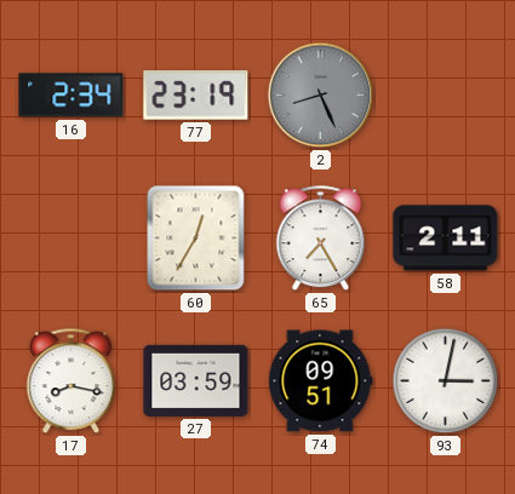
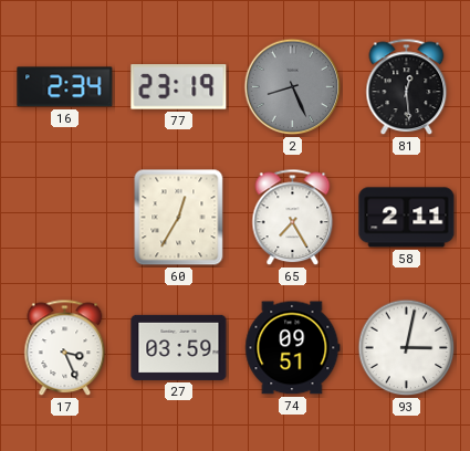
81: none -> 12:29
17: 8:17 -> 3:26
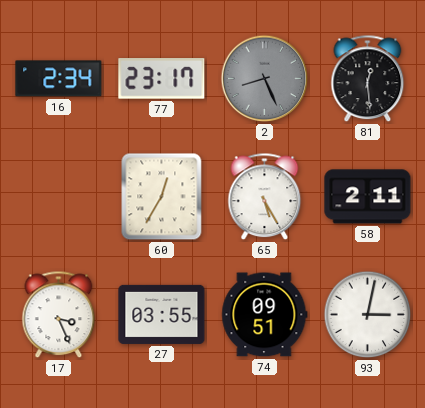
77: 23:19 -> 23:17
65: 7:25 -> 5:25
27: 03:59 -> 03:55
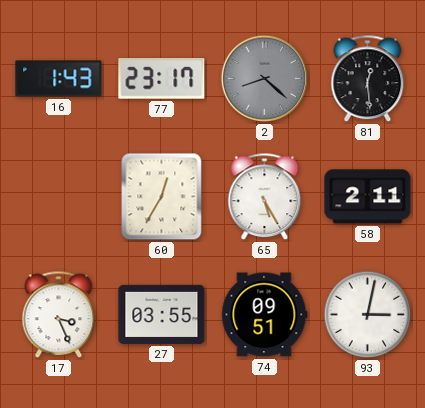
16: 2:34 -> 1:43
2: 8:26 -> 8:22
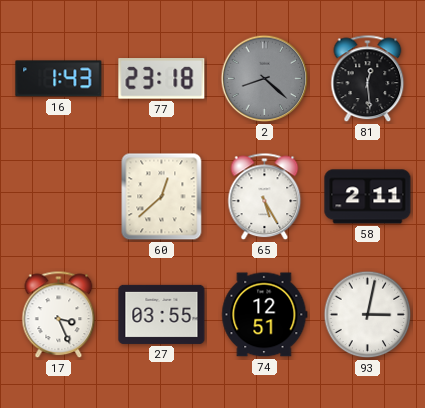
77: 23:17 -> 23:18
60: 12:35 -> 12:38
74: 09:51 -> 12:51
